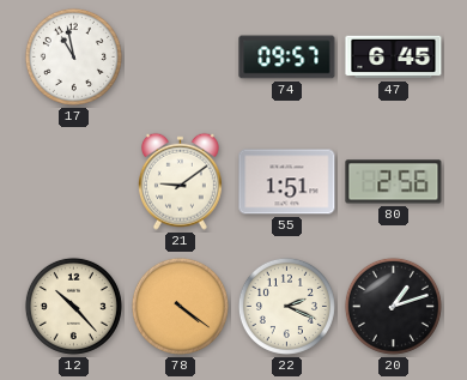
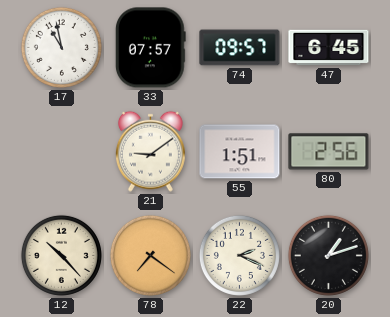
33: none -> 07:57
78: 4:21 -> 7:21
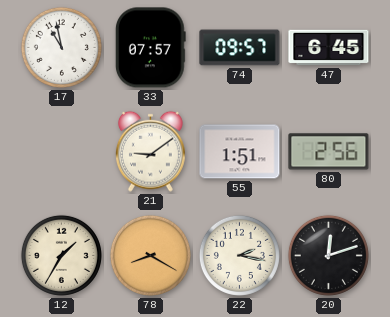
12: 10:23 -> 1:35
78: 7:21 -> 8:20
22: 2:19 -> 2:17
20: 1:12 -> 12:12
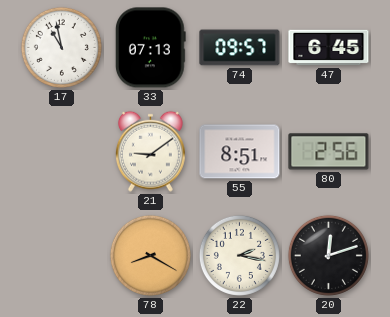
33: 07:57 -> 07:13
55: 1:51 -> 8:51
12: 1:35 -> none
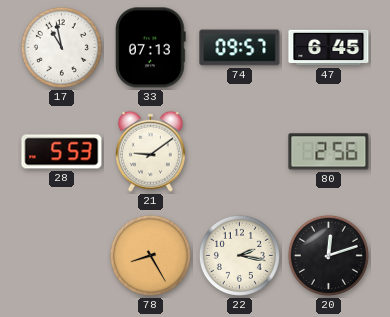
28: none -> 5:53
55: 8:51 -> none
78: 8:20 -> 8:25
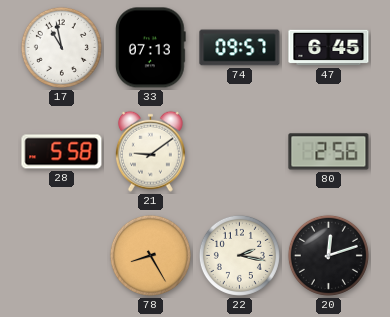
28: 5:53 -> 5:58
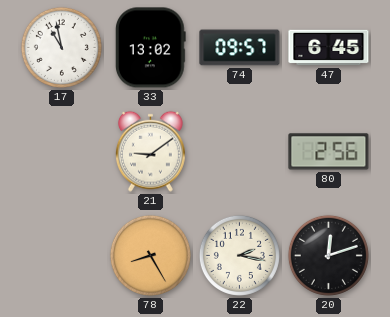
33: 07:13 -> 13:02
28: 5:58 -> none
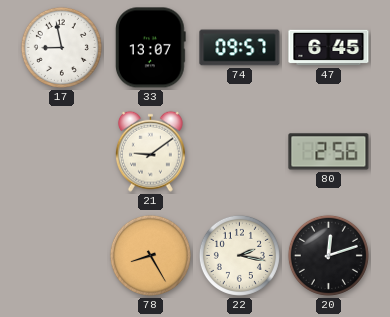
17: 10:58 -> 8:58
33: 13:02 -> 13:07
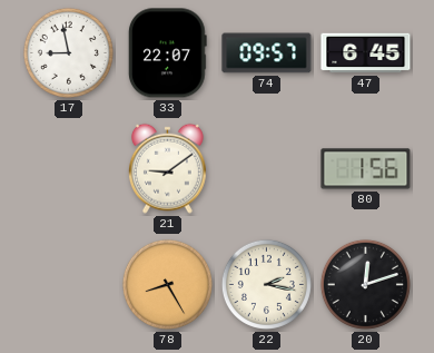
33: 13:07 -> 22:07
80: 2:56 -> 1:56
